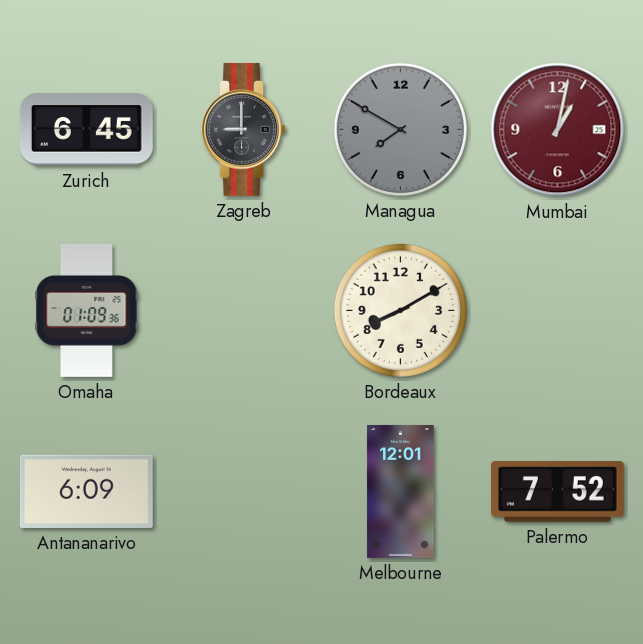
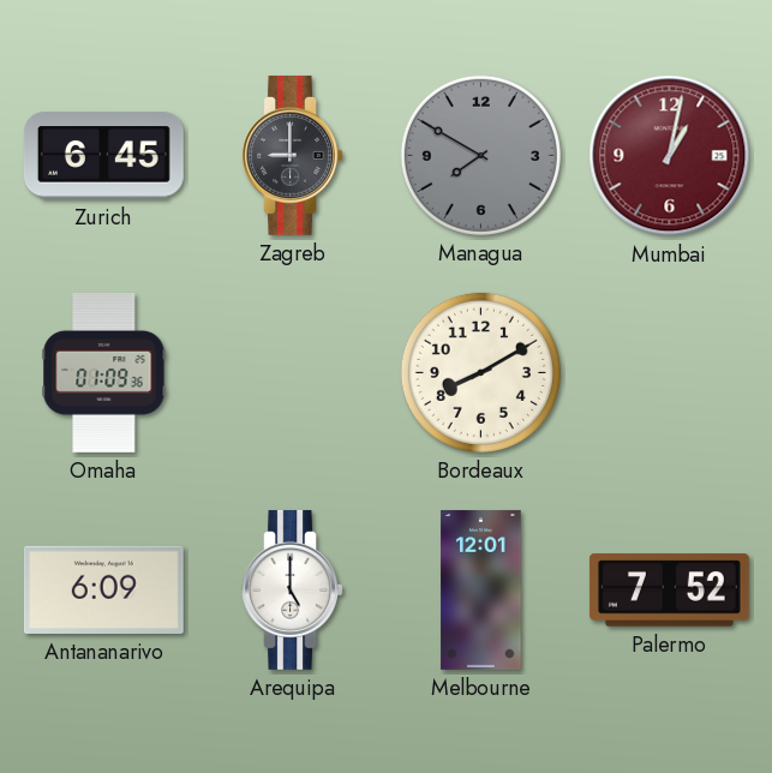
Arequipa: none -> 5:00
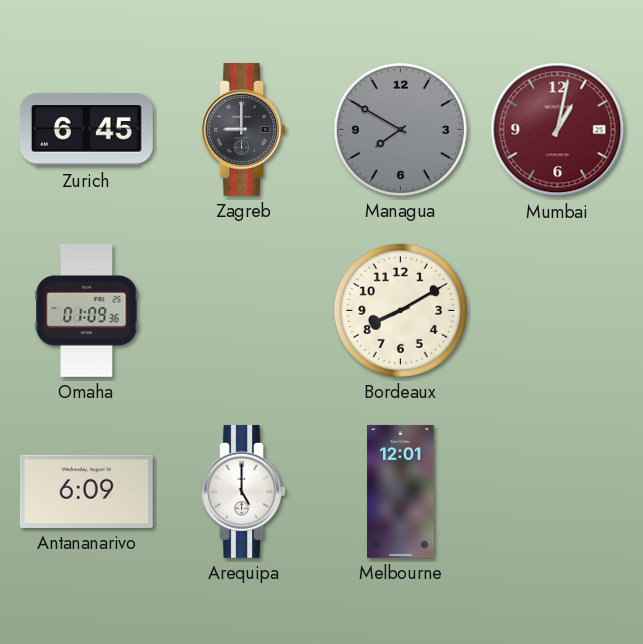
Palermo: 7:52 -> none
